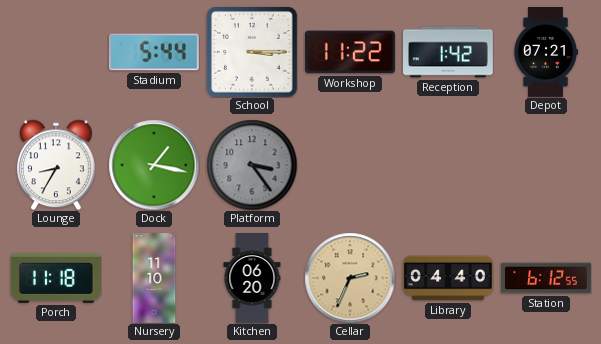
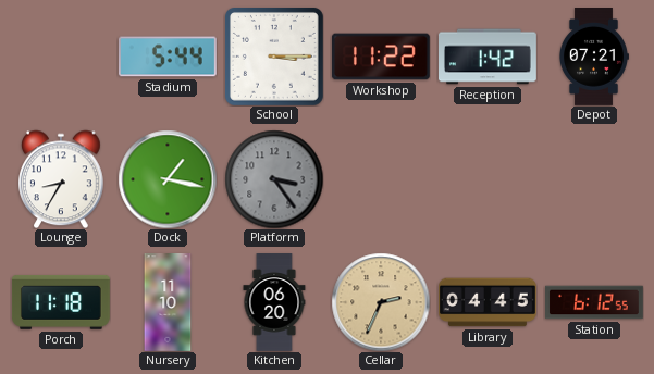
Library: 04:40 -> 04:45
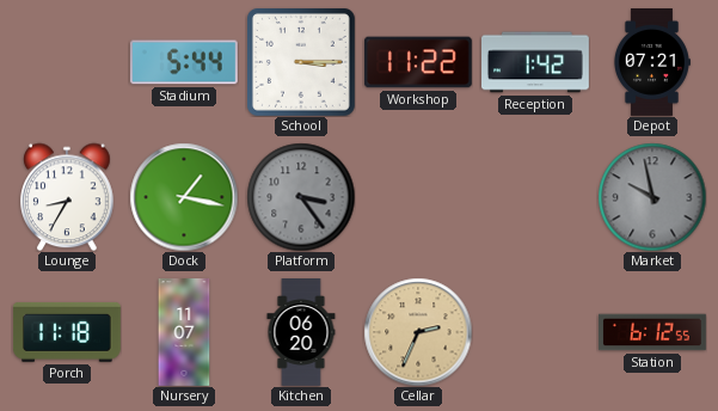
Market: none -> 9:58
Nursery: 11:10 -> 11:07
Library: 04:45 -> none
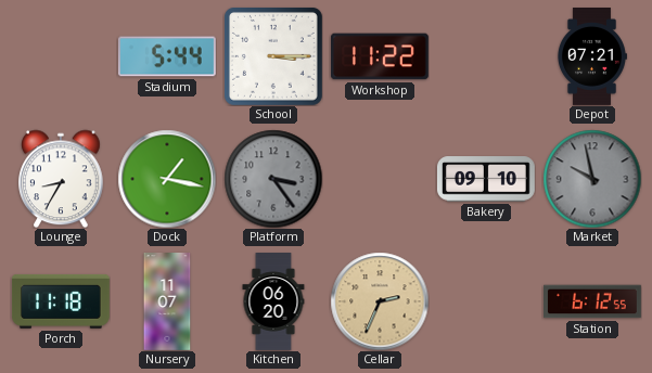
Reception: 1:42 -> none
Bakery: none -> 09:10
